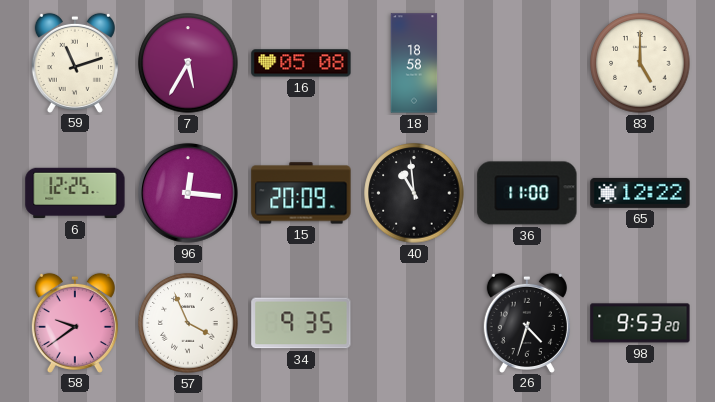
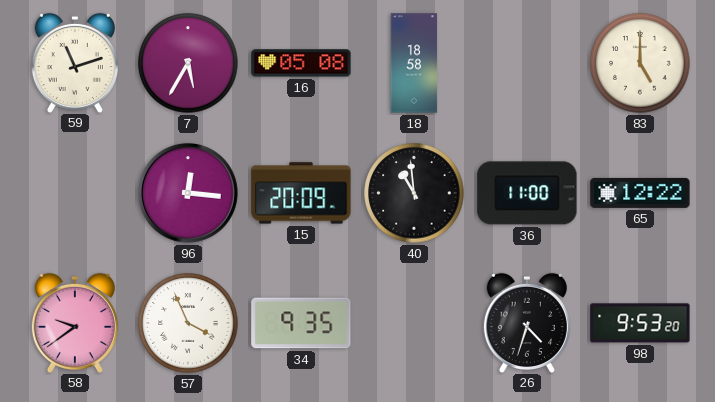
6: 12:25 -> none
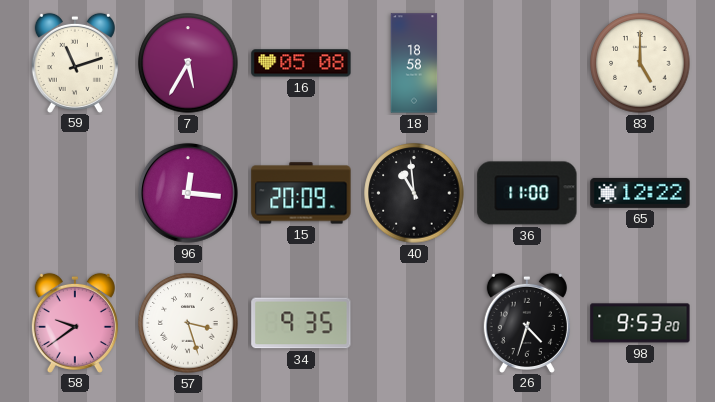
57: 3:56 -> 3:27
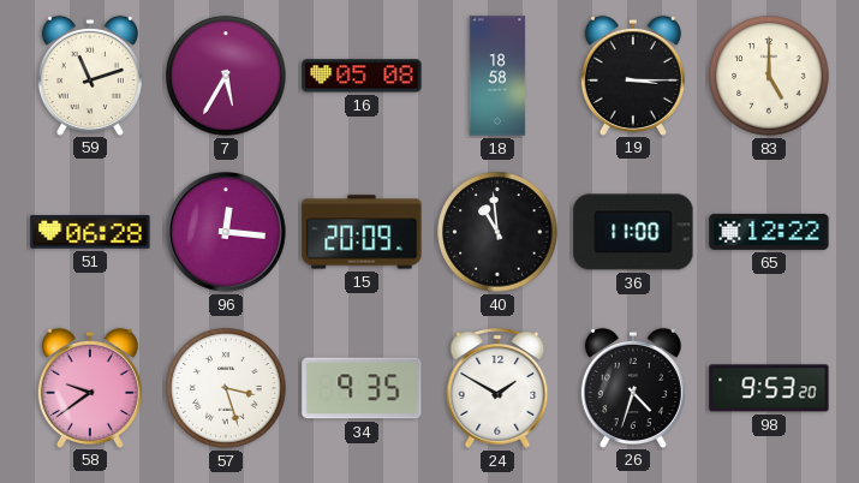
19: none -> 3:15
51: none -> 06:28
24: none -> 1:50
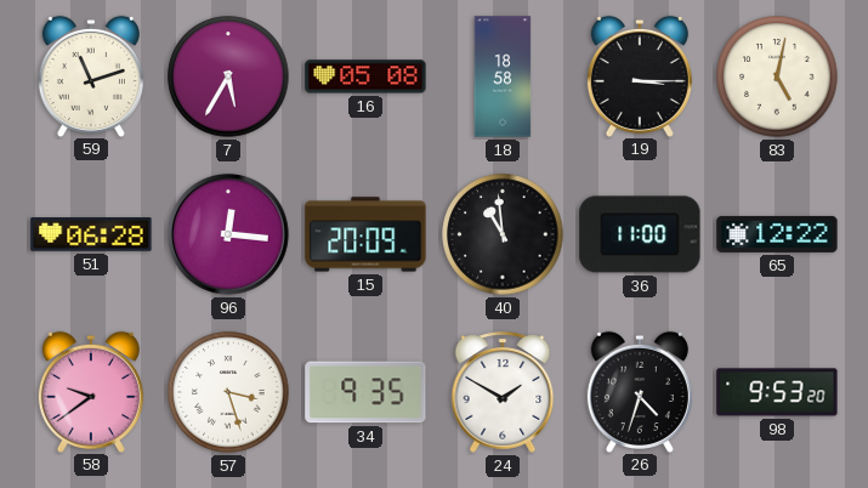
83: 5:00 -> 5:02
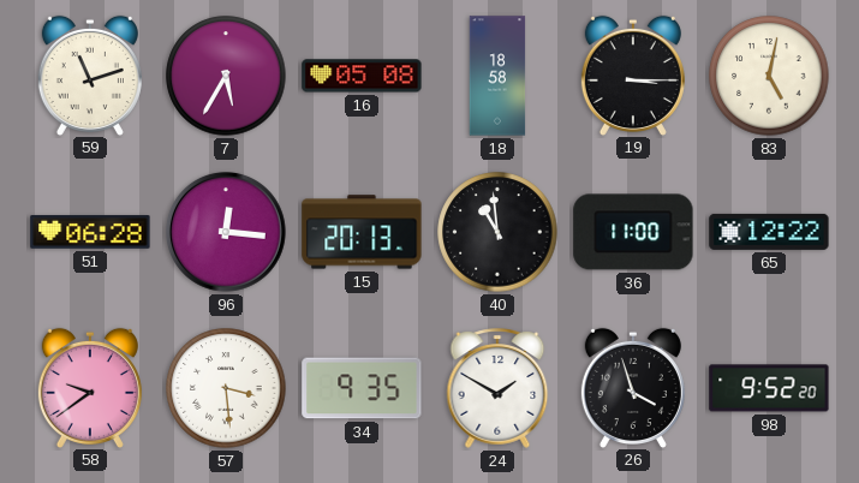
15: 20:09 -> 20:13
57: 3:27 -> 3:29
26: 4:33 -> 3:57
98: 9:53 -> 9:52
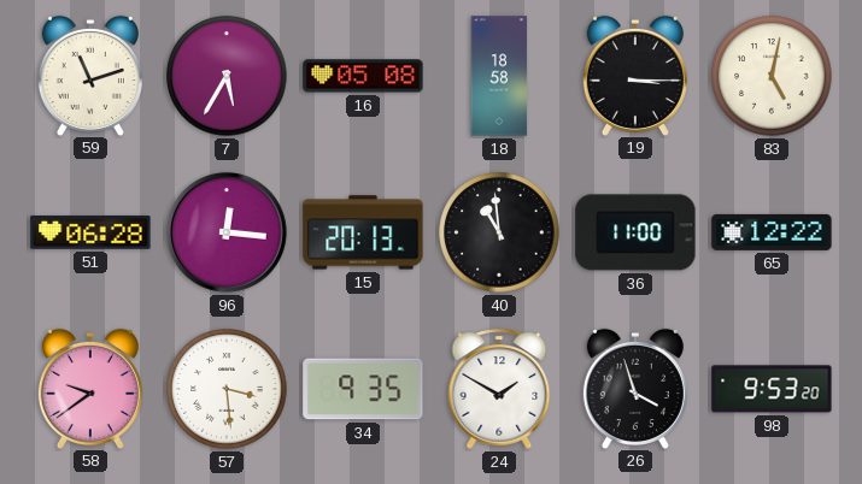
98: 9:52 -> 9:53
